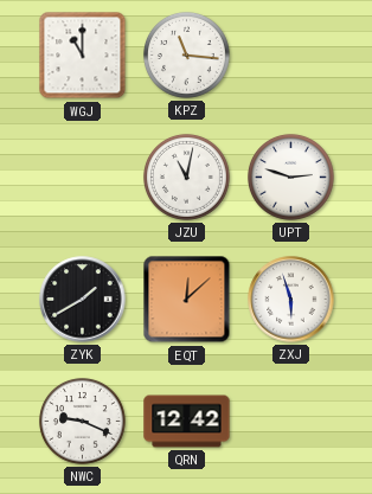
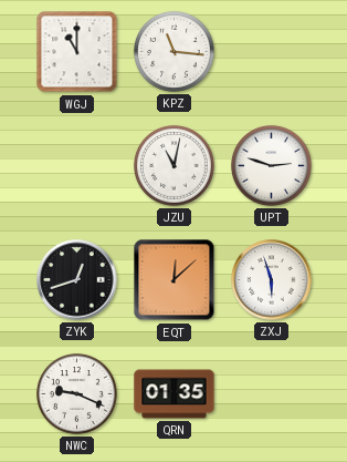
ZYK: 1:40 -> 12:42
QRN: 12:42 -> 01:35
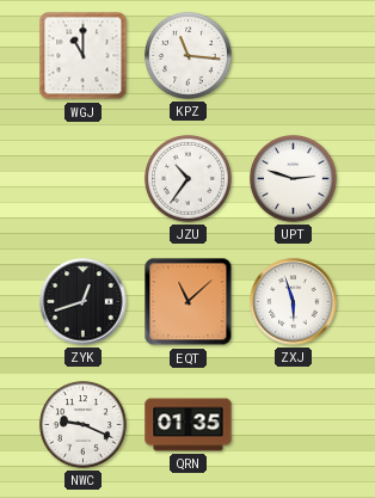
JZU: 11:02 -> 10:36
EQT: 12:08 -> 11:08
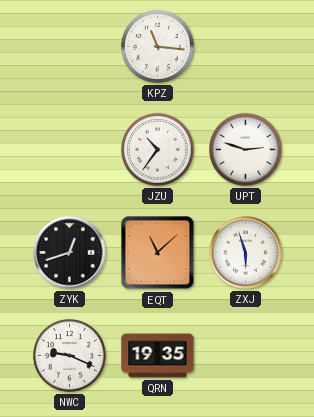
WGJ: 11:00 -> none
QRN: 01:35 -> 19:35
